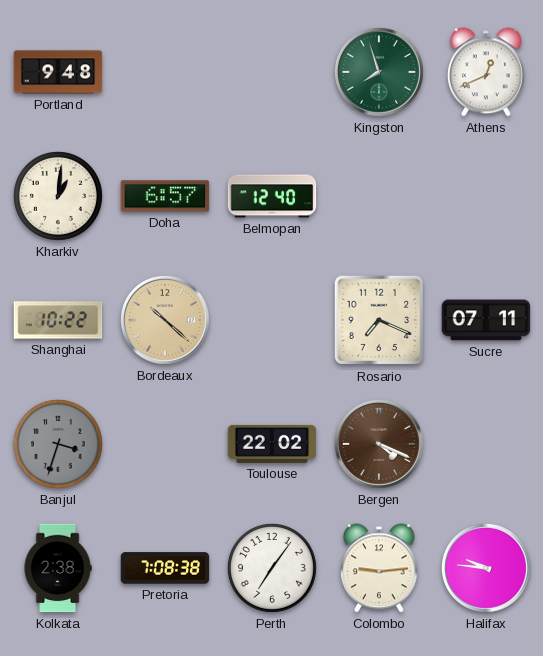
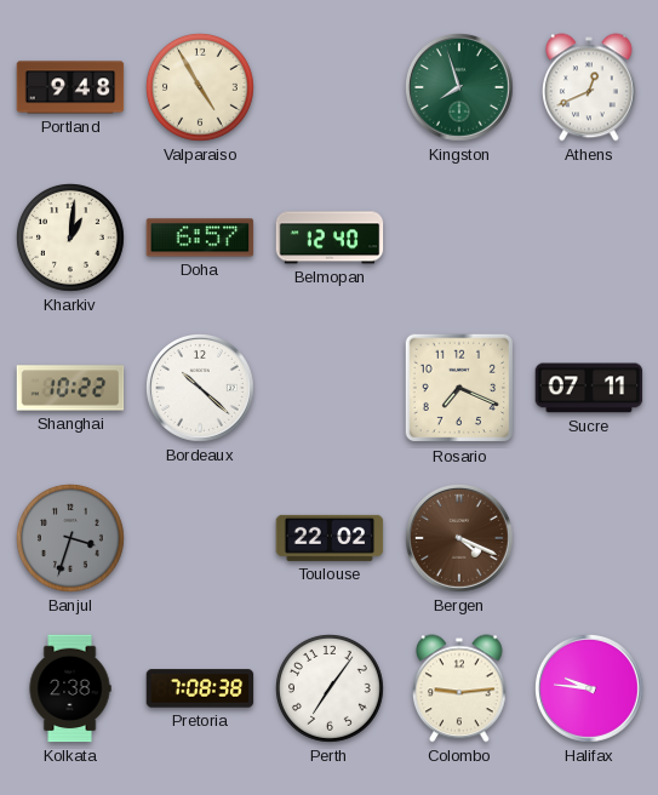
Valparaiso: none -> 4:55
Bordeaux dial: champagne -> white
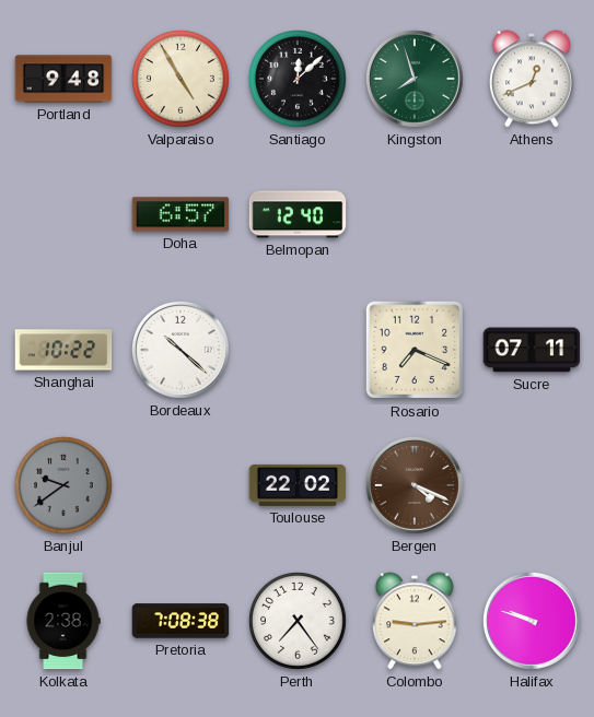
Santiago: none -> 12:08
Kharkiv: 1:01 -> none
Banjul: 3:33 -> 9:39
Perth: 7:06 -> 7:24
Halifax: 9:46 -> 9:48
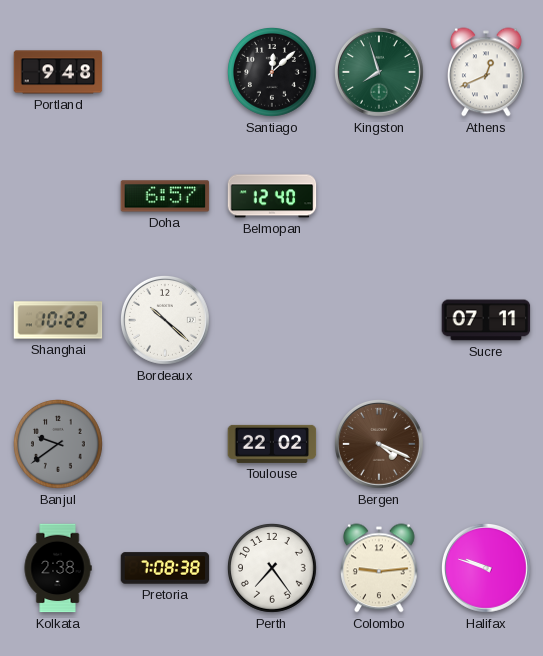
Valparaiso: 4:55 -> none
Rosario: 7:19 -> none
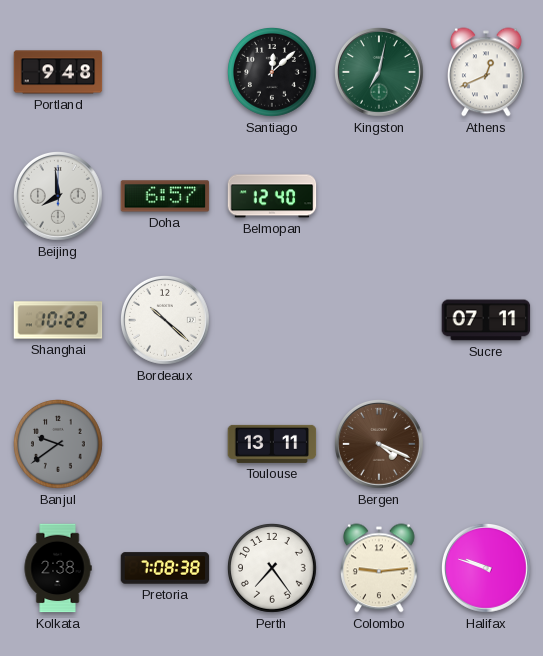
Kingston: 7:57 -> 7:02
Beijing: none -> 7:59
Toulouse: 22:02 -> 13:11
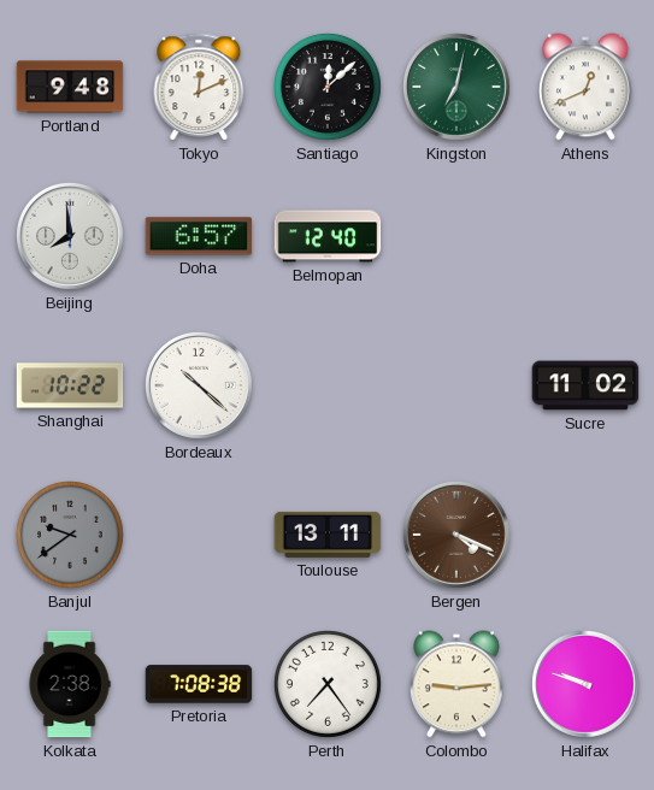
Tokyo: none -> 12:11
Sucre: 07:11 -> 11:02
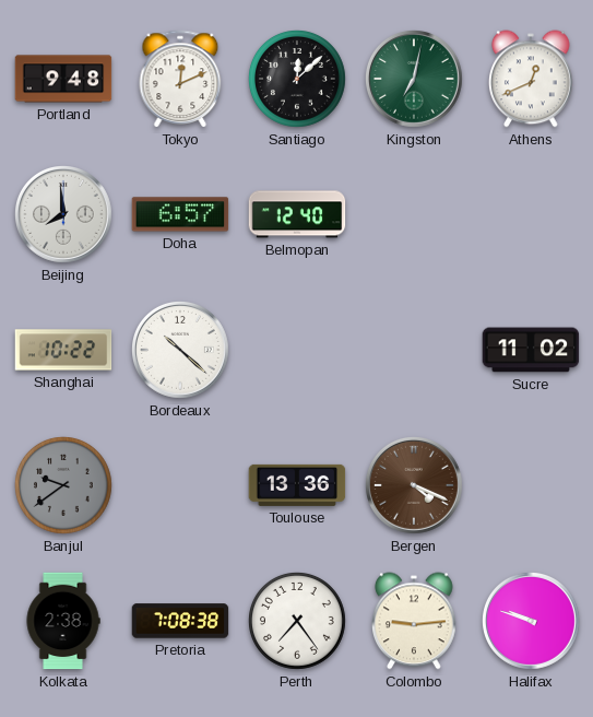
Toulouse: 13:11 -> 13:36
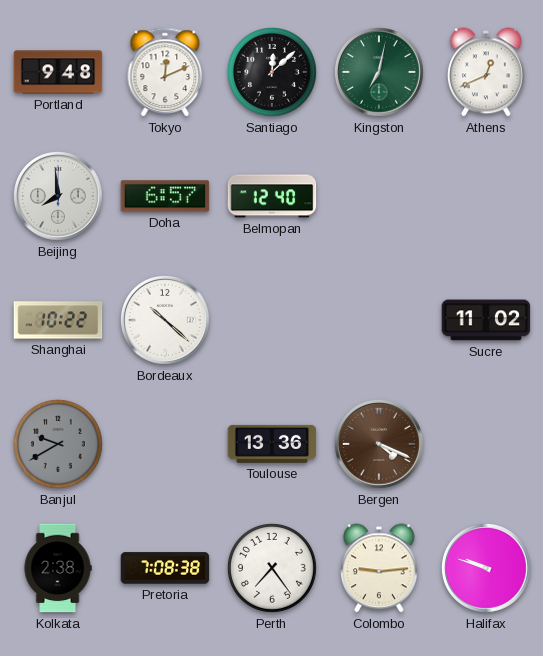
Banjul: 9:39 -> 9:40
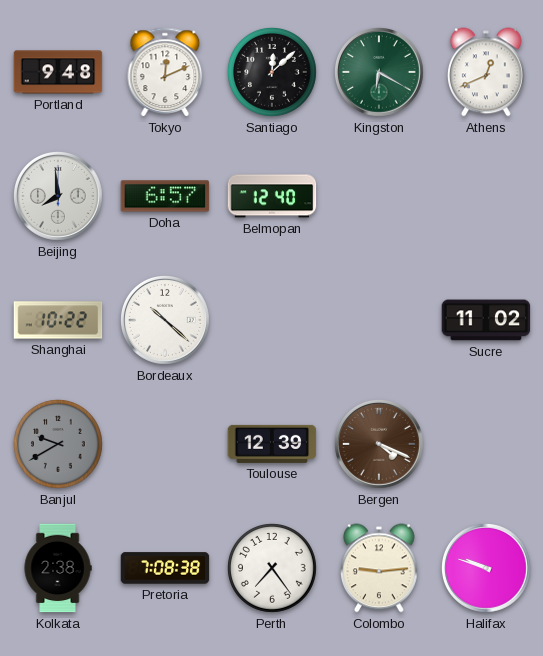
Kingston: 7:02 -> 6:20
Toulouse: 13:36 -> 12:39
